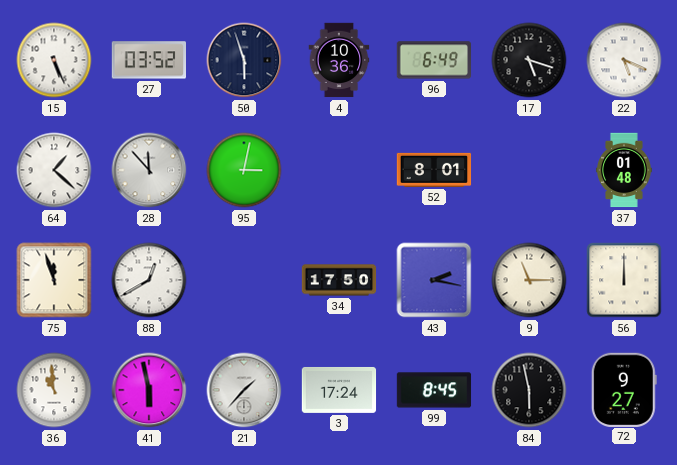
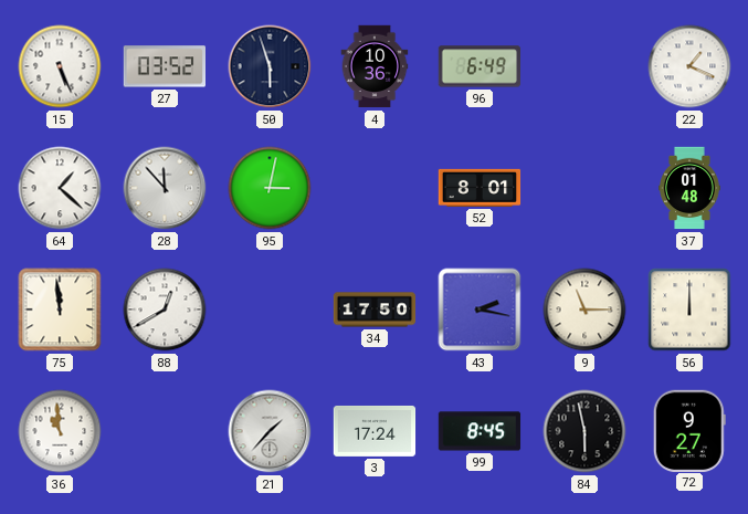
17: 5:18 -> none
22: 5:19 -> 1:19
75: 11:57 -> 11:59
41: 5:58 -> none
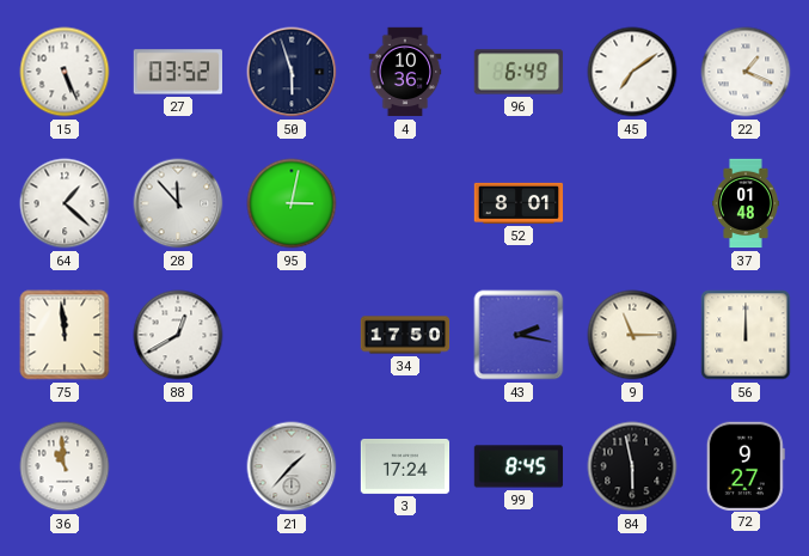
45: none -> 7:09
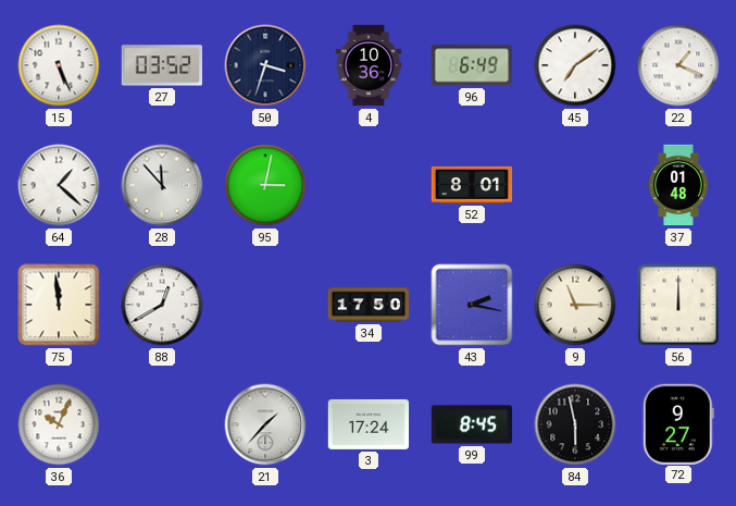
50: 5:57 -> 3:33
36: 10:59 -> 10:04
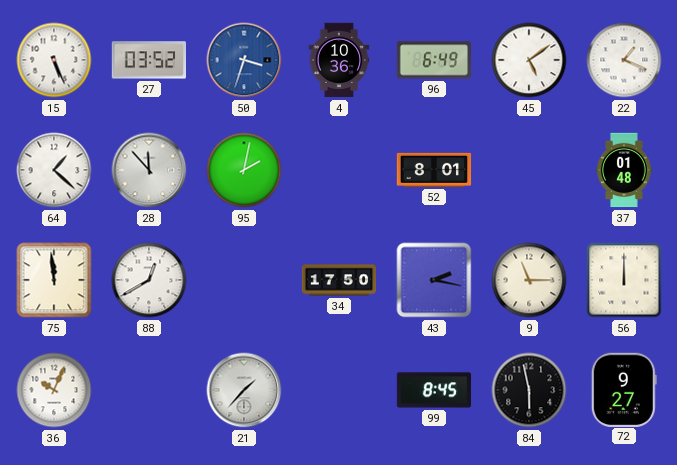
50 dial: navy -> blue
45: 7:09 -> 5:09
95: 3:02 -> 2:02
3: 17:24 -> none
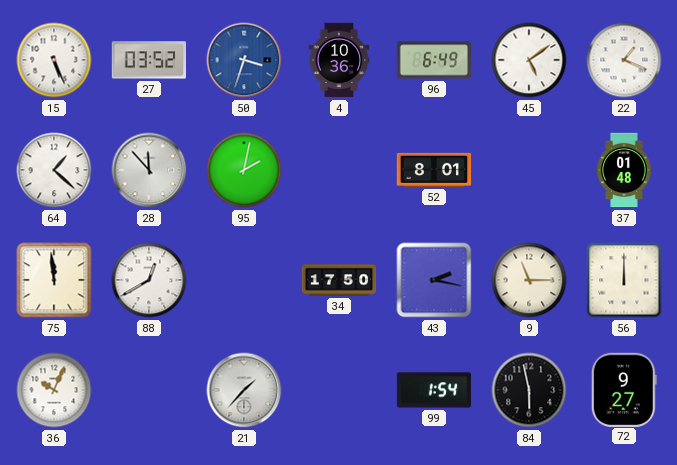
99: 8:45 -> 1:54
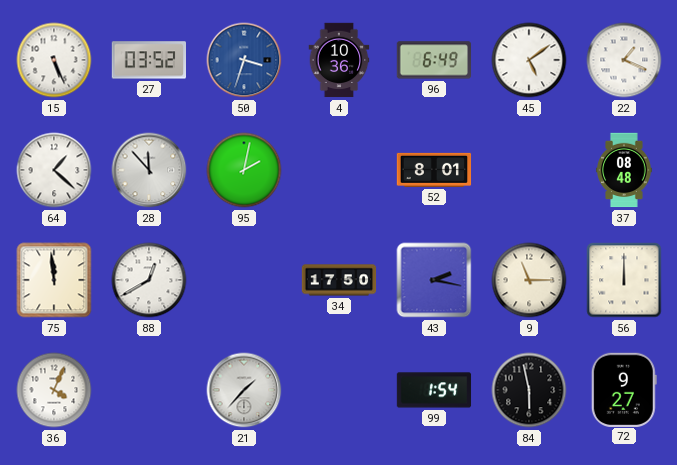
37: 01:48 -> 08:48
36: 10:04 -> 4:04
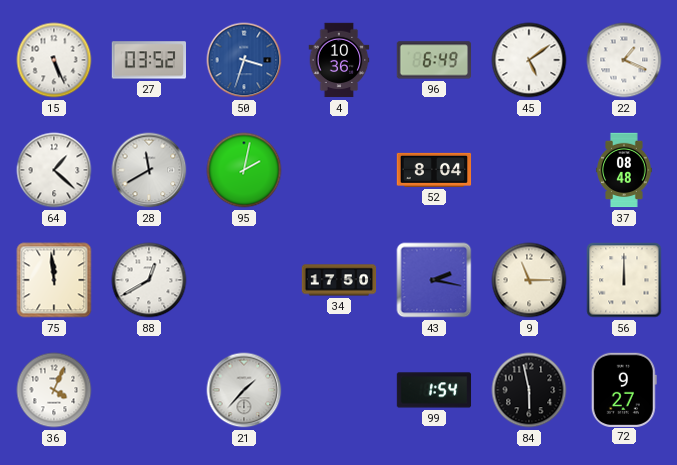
28: 11:53 -> 11:40
52: 8:01 -> 8:04
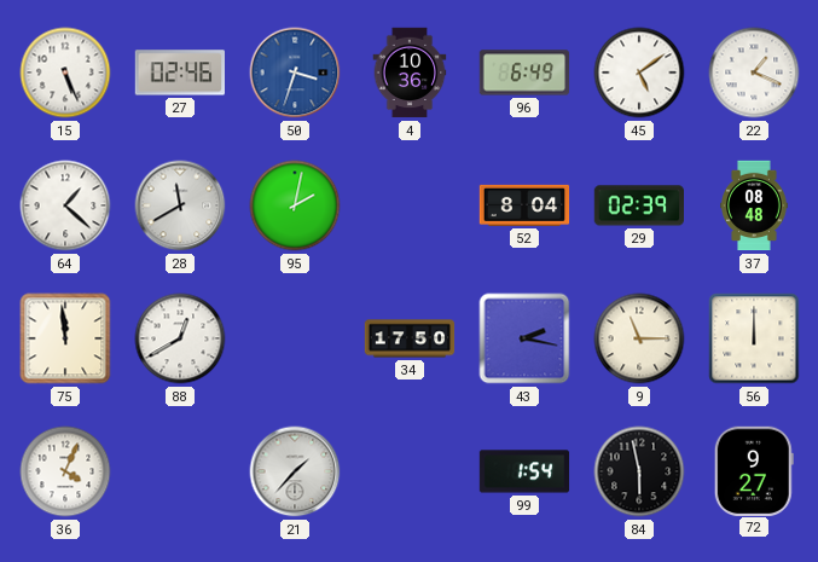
27: 03:52 -> 02:46
29: none -> 02:39
